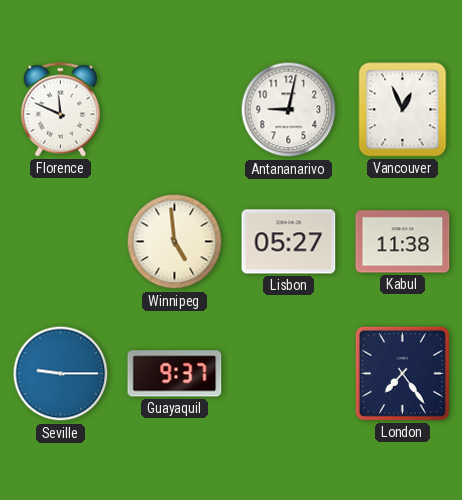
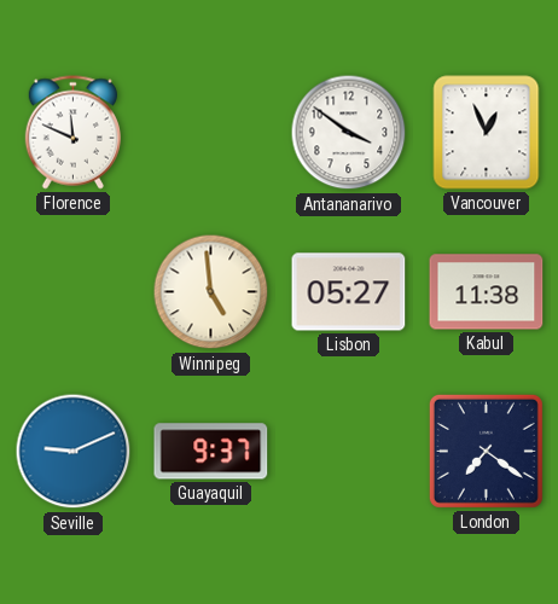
Antananarivo: 9:02 -> 3:51
Seville: 9:15 -> 9:11
London: 7:24 -> 7:21
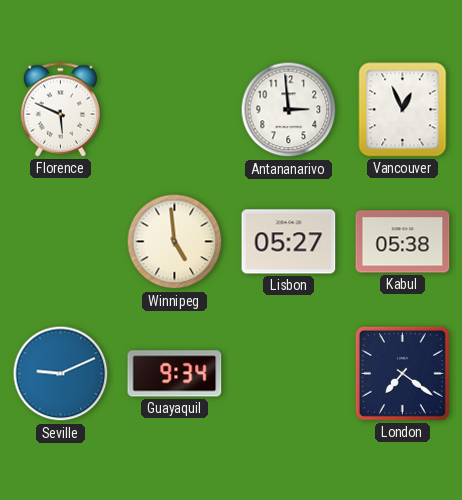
Florence: 11:49 -> 5:49
Antananarivo: 3:51 -> 2:59
Kabul: 11:38 -> 05:38
Guayaquil: 9:37 -> 9:34
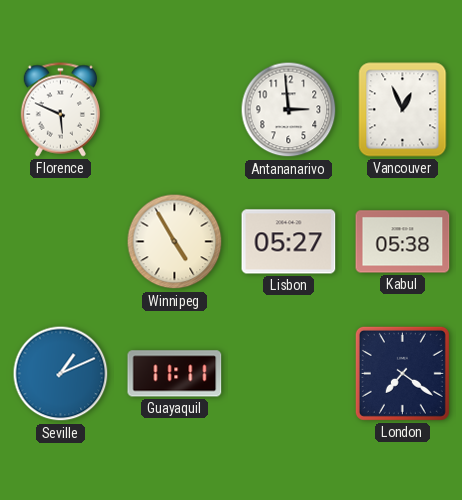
Winnipeg: 4:59 -> 4:55
Seville: 9:11 -> 1:11
Guayaquil: 9:34 -> 11:11
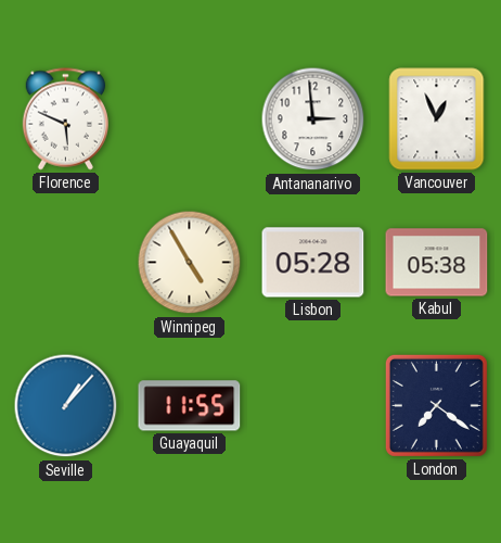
Lisbon: 05:27 -> 05:28
Seville: 1:11 -> 1:07
Guayaquil: 11:11 -> 11:55
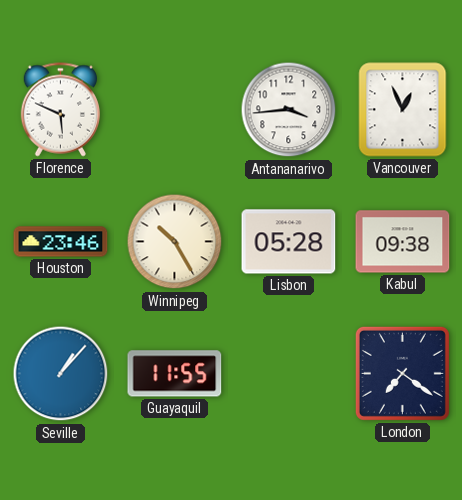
Antananarivo: 2:59 -> 3:44
Houston: none -> 23:46
Winnipeg: 4:55 -> 10:25
Kabul: 05:38 -> 09:38
